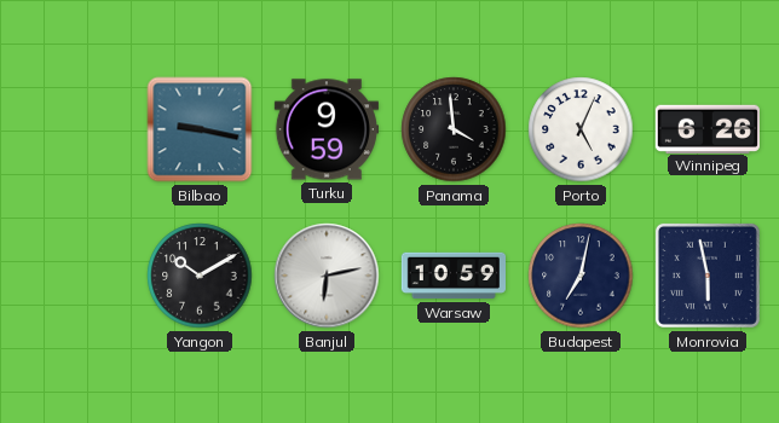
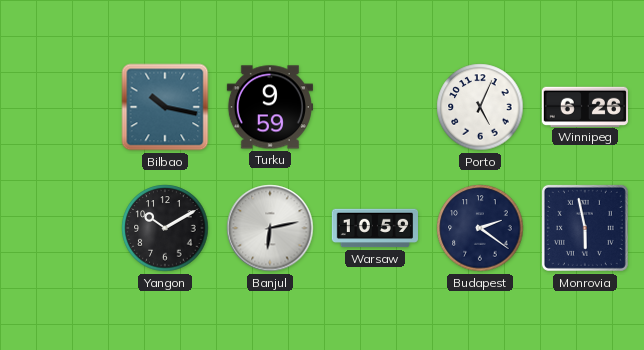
Bilbao: 9:17 -> 10:17
Panama: 3:59 -> none
Budapest: 7:02 -> 2:21
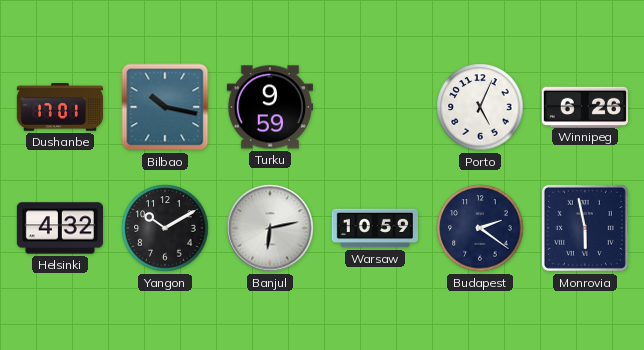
Dushanbe: none -> 17:01
Helsinki: none -> 4:32
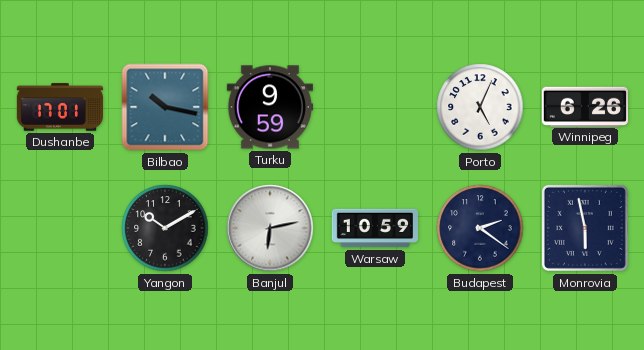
Helsinki: 4:32 -> none
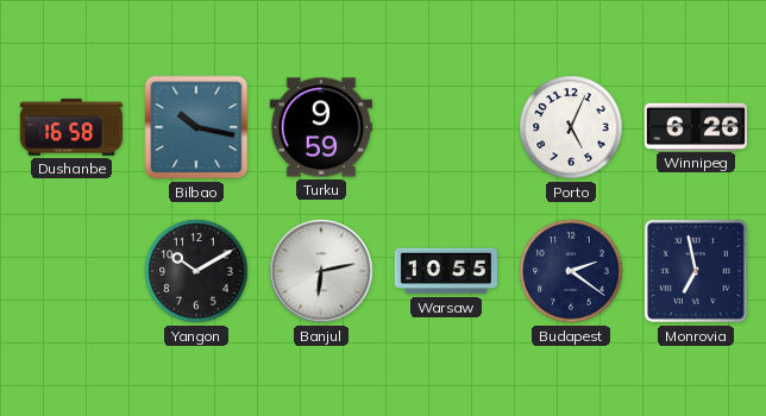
Dushanbe: 17:01 -> 16:58
Warsaw: 10:59 -> 10:55
Monrovia: 5:58 -> 6:58
